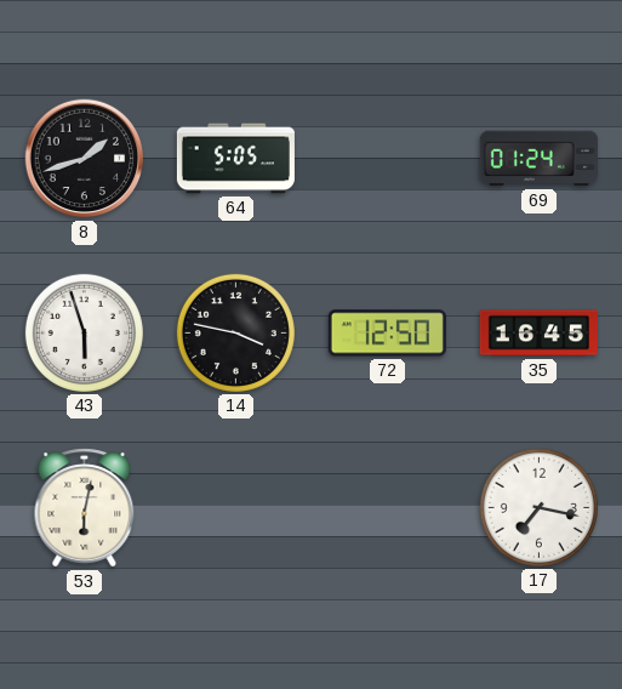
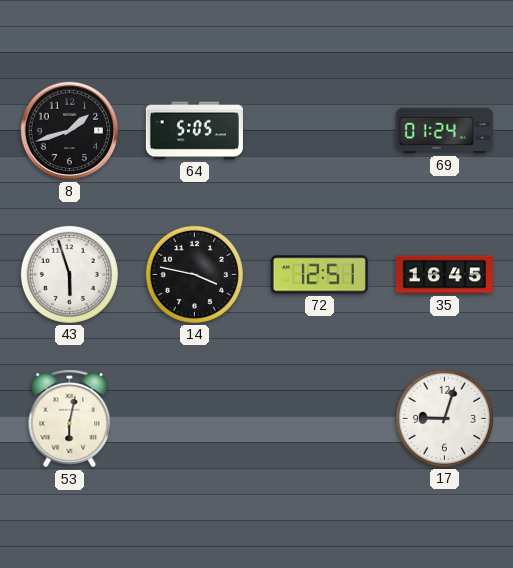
72: 12:50 -> 12:51
17: 7:17 -> 9:03
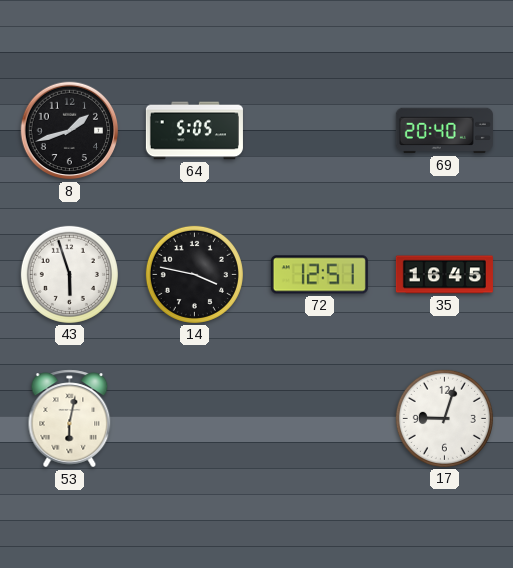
69: 01:24 -> 20:40
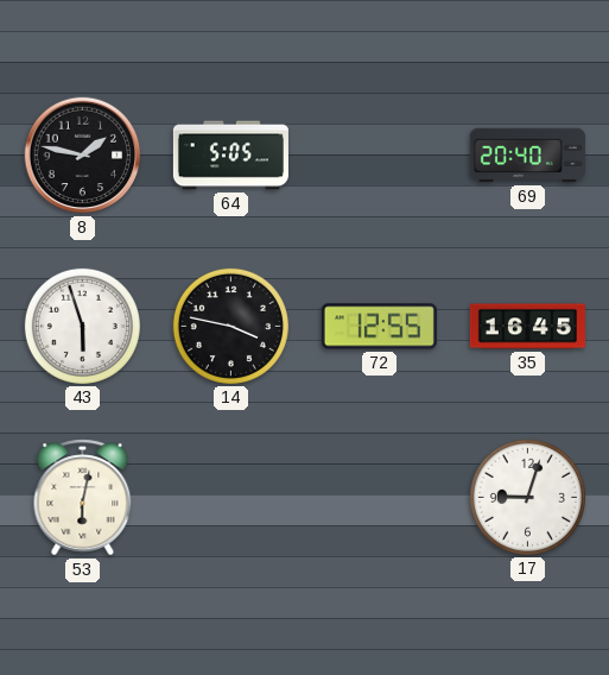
8: 1:42 -> 1:47
72: 12:51 -> 12:55
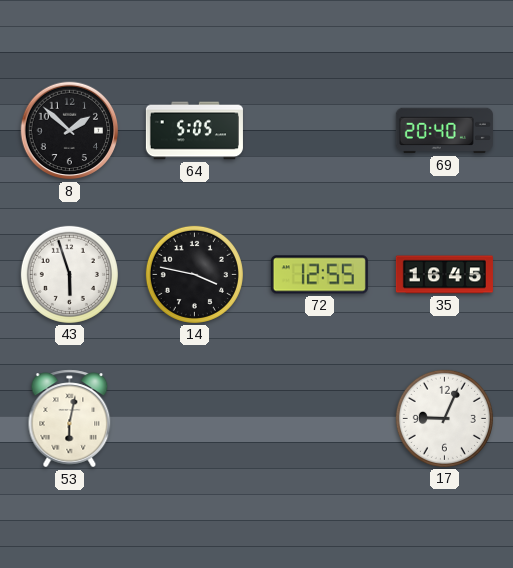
8: 1:47 -> 1:52
17: 9:03 -> 9:04
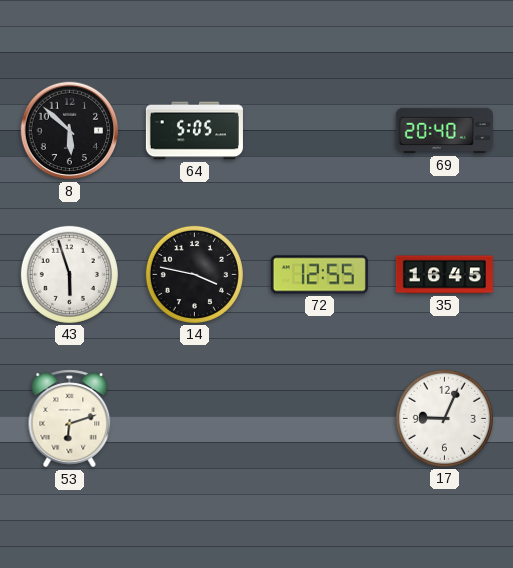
8: 1:52 -> 5:52
53: 6:02 -> 6:12
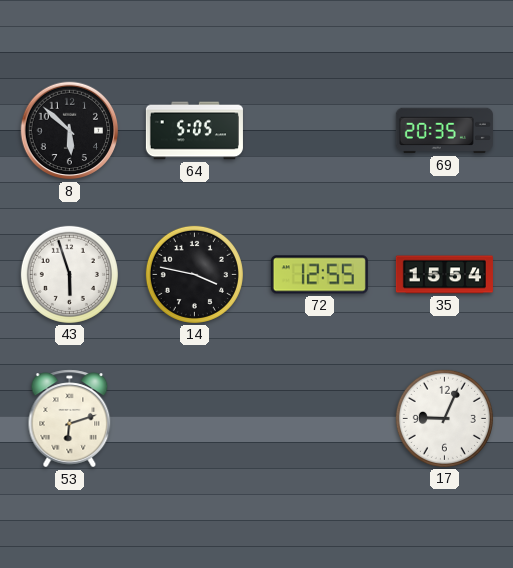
69: 20:40 -> 20:35
35: 16:45 -> 15:54
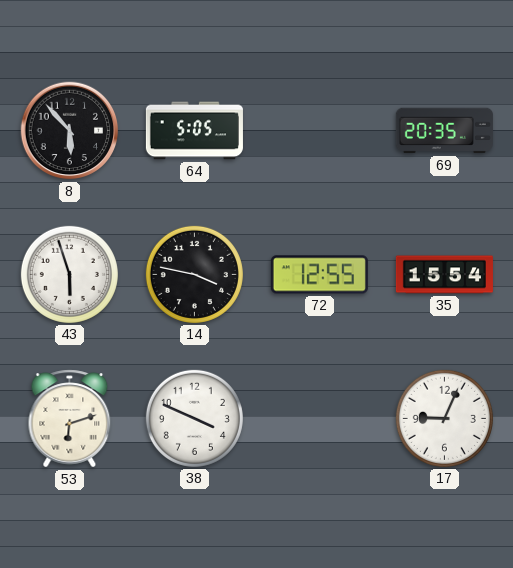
8: 5:52 -> 5:53
38: none -> 3:49
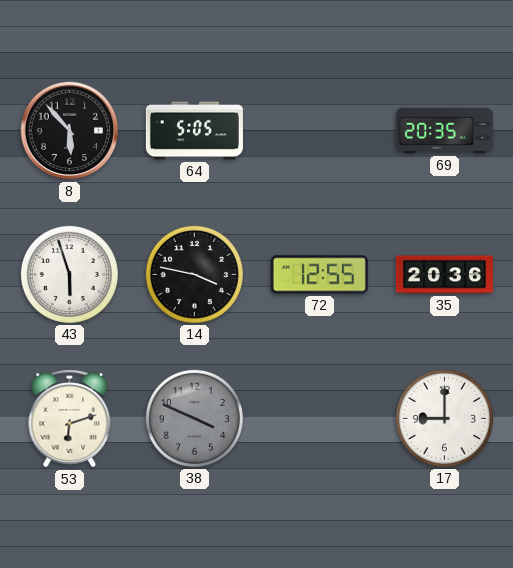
35: 15:54 -> 20:36
38 dial: white -> grey
17: 9:04 -> 9:00
